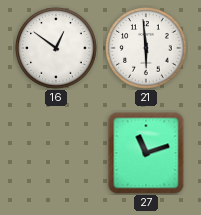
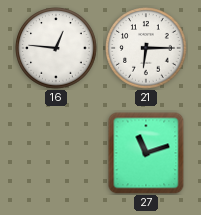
16: 12:51 -> 12:46
21: 5:59 -> 6:15
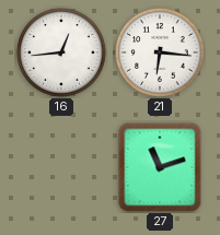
16: 12:46 -> 12:44
21: 6:15 -> 6:16
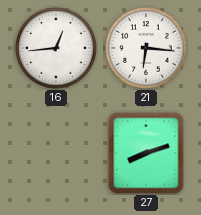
27: 11:12 -> 8:12
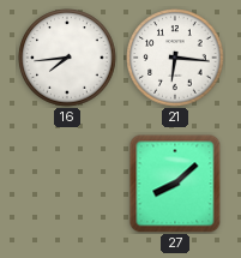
16: 12:44 -> 7:44
27: 8:12 -> 8:08
